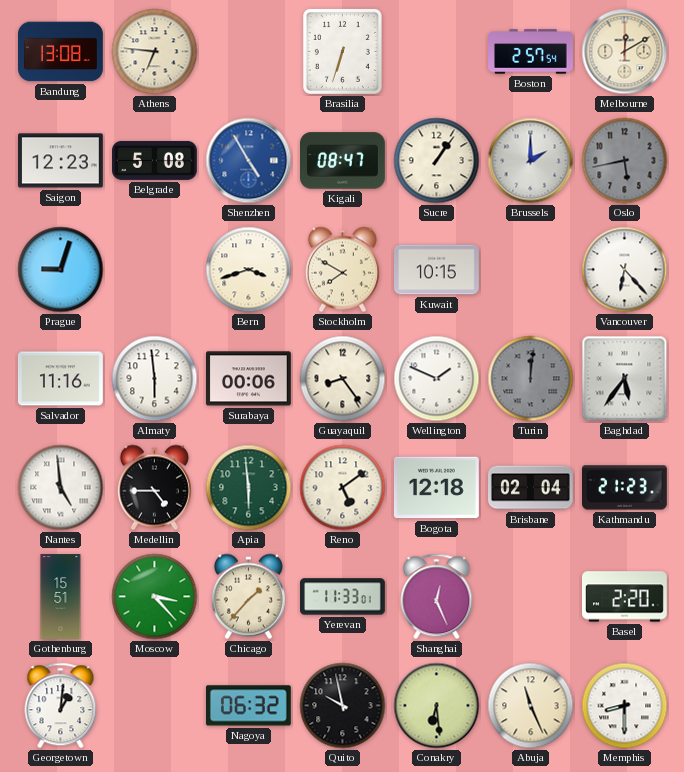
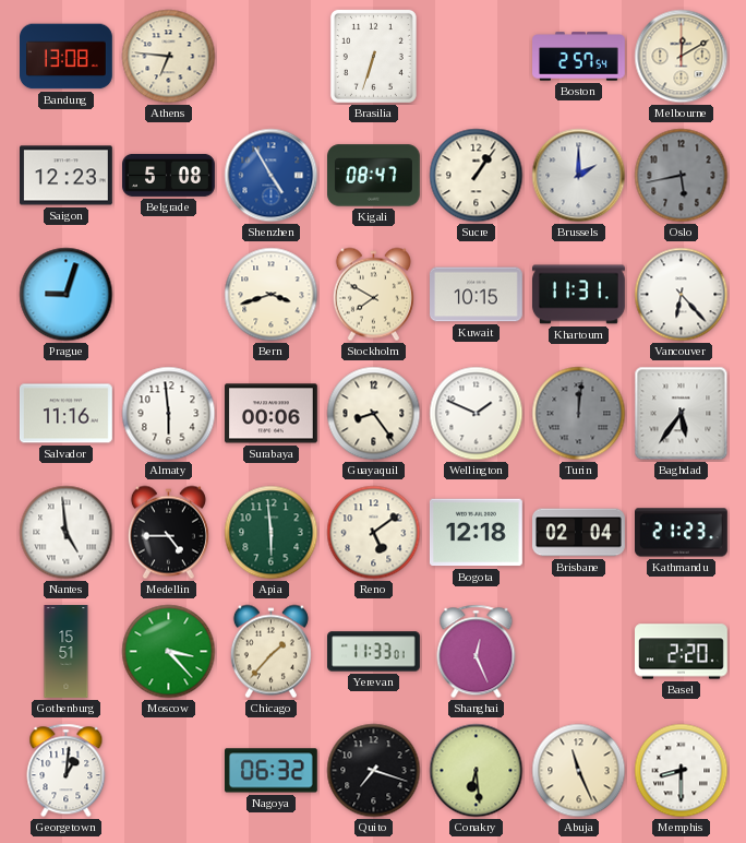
Khartoum: none -> 11:31
Quito: 9:58 -> 7:18
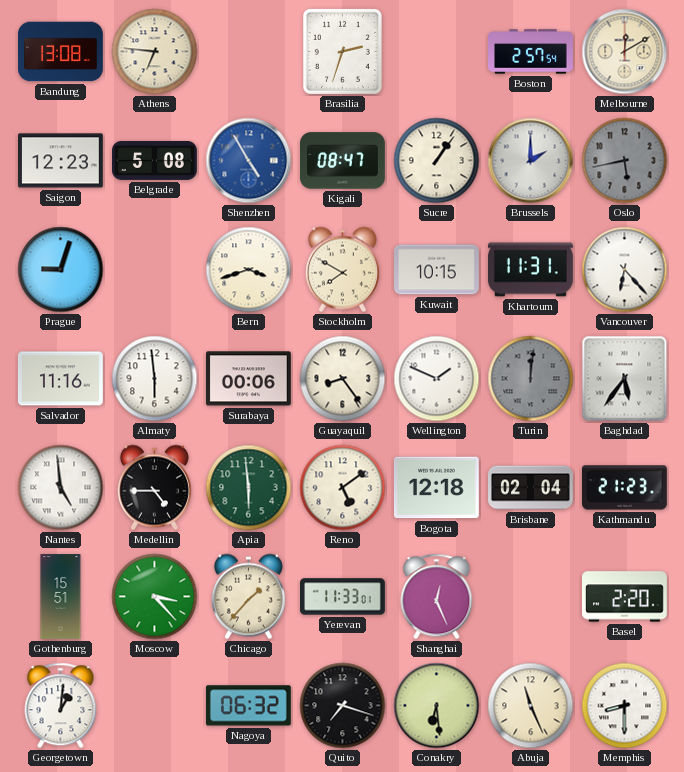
Brasilia: 6:33 -> 2:33
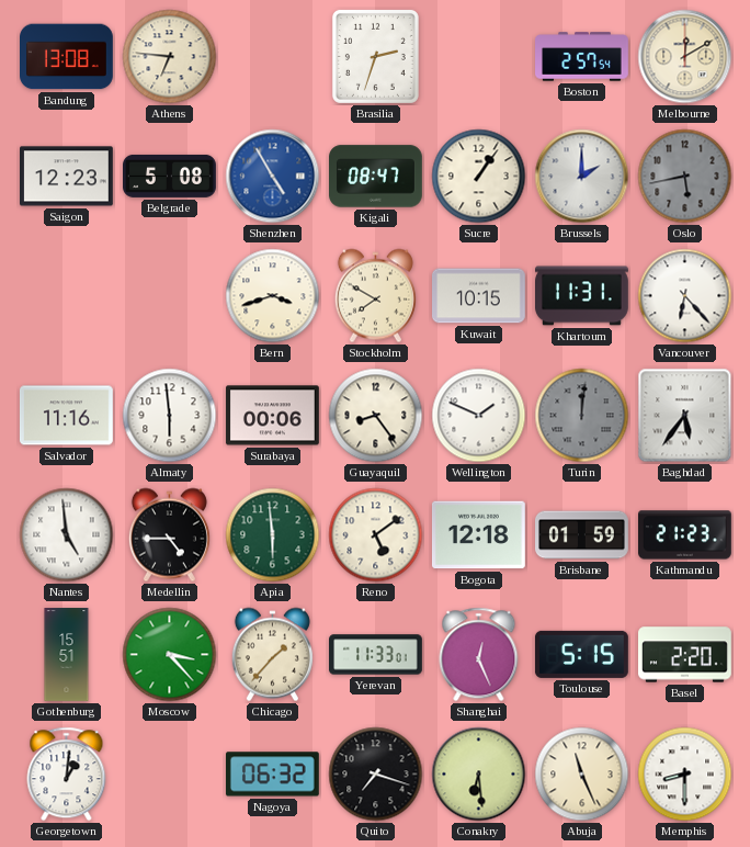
Prague: 9:03 -> none
Brisbane: 02:04 -> 01:59
Toulouse: none -> 5:15
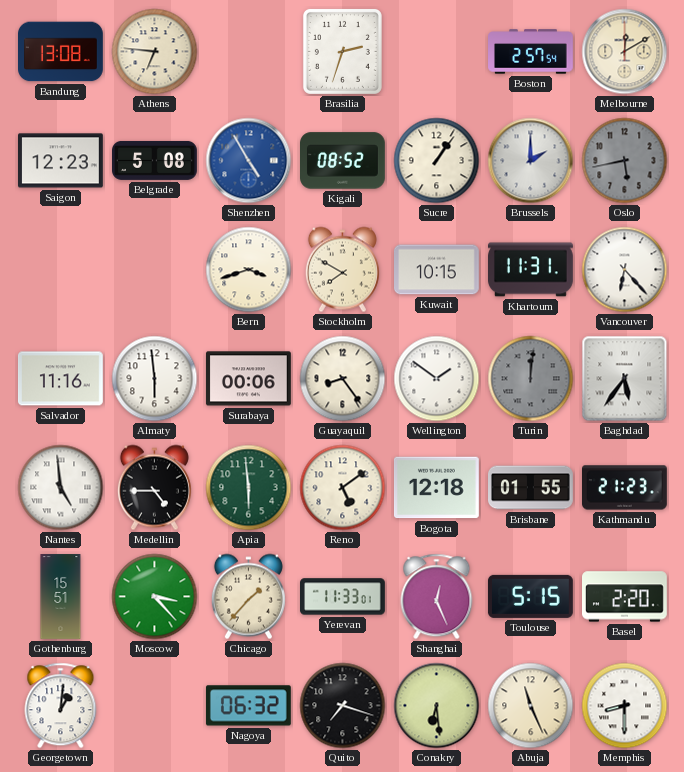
Kigali: 08:47 -> 08:52
Wellington: 1:49 -> 1:51
Brisbane: 01:59 -> 01:55
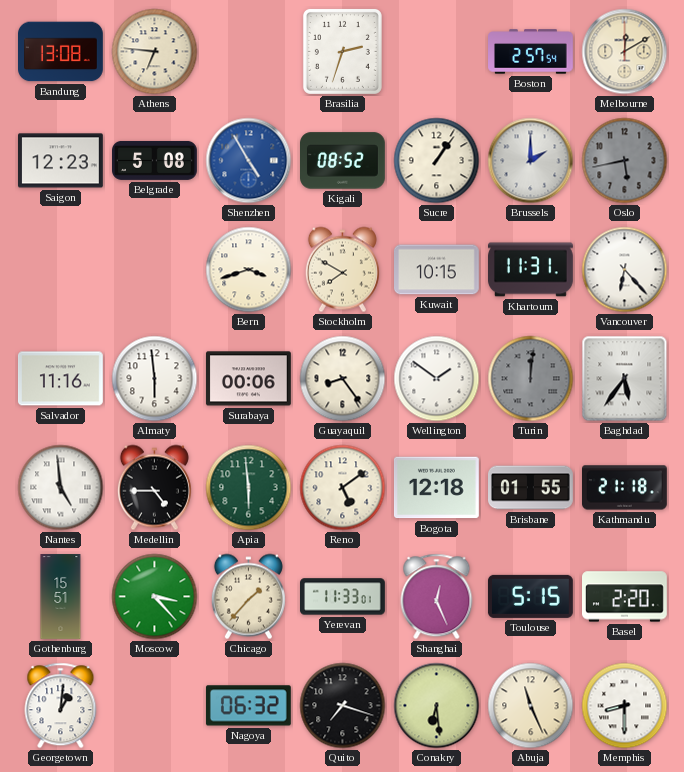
Kathmandu: 21:23 -> 21:18
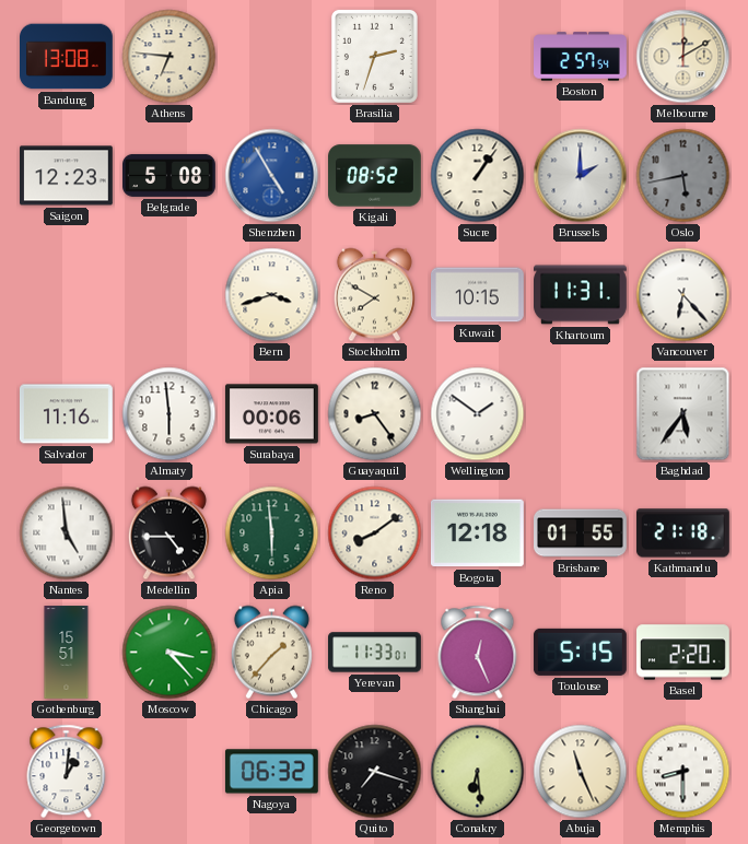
Turin: 12:01 -> none
Reno: 5:09 -> 8:09
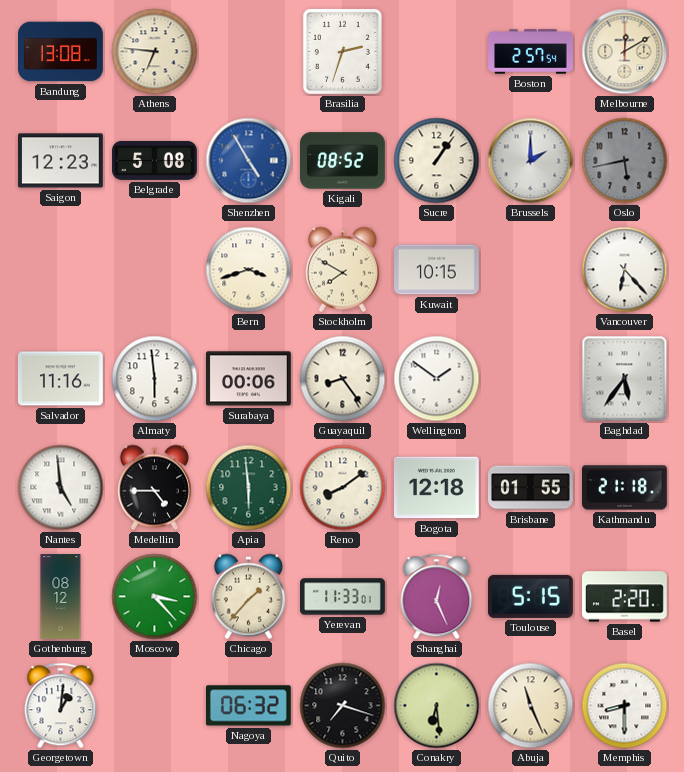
Khartoum: 11:31 -> none
Gothenburg: 15:51 -> 08:12
